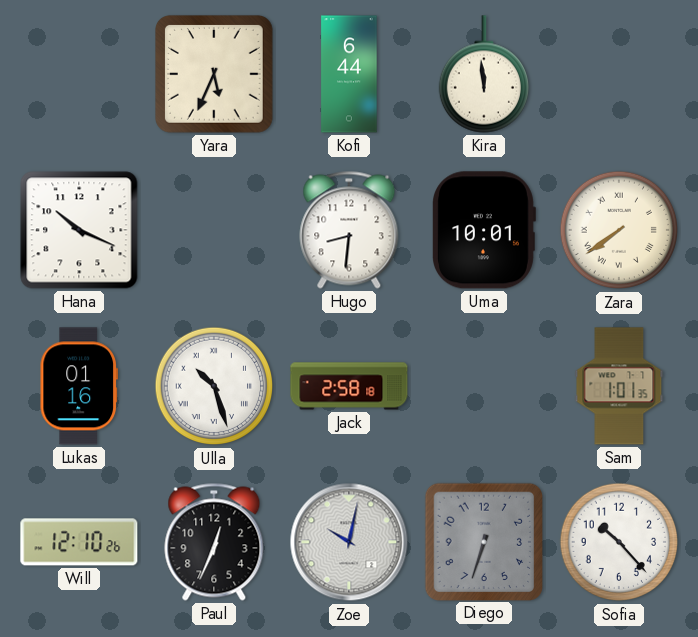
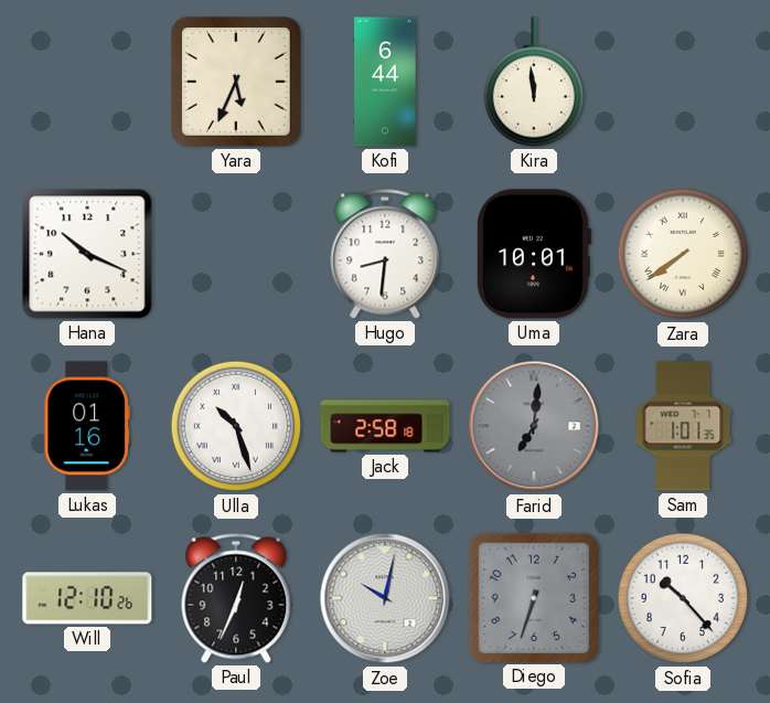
Farid: none -> 7:01
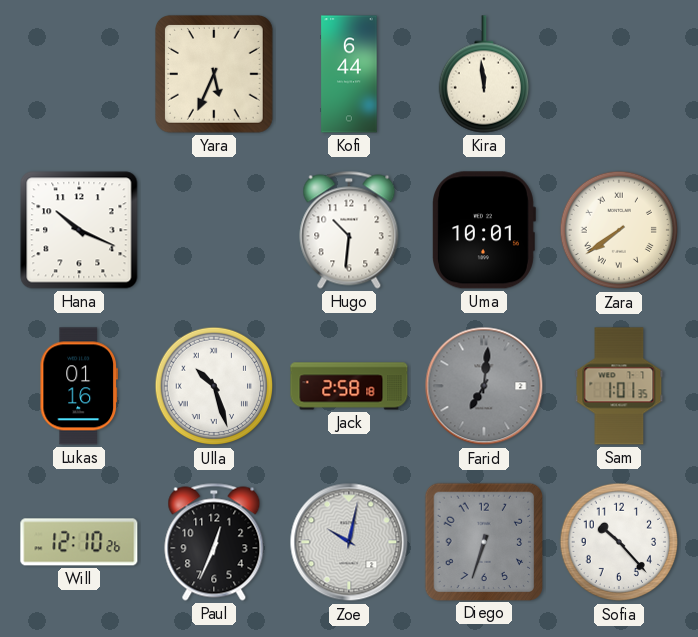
Hugo: 8:31 -> 10:31
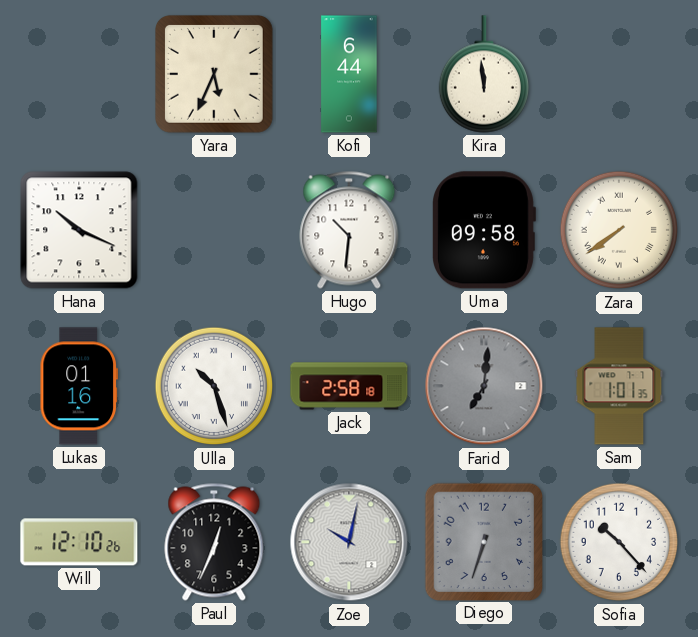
Uma: 10:01 -> 09:58
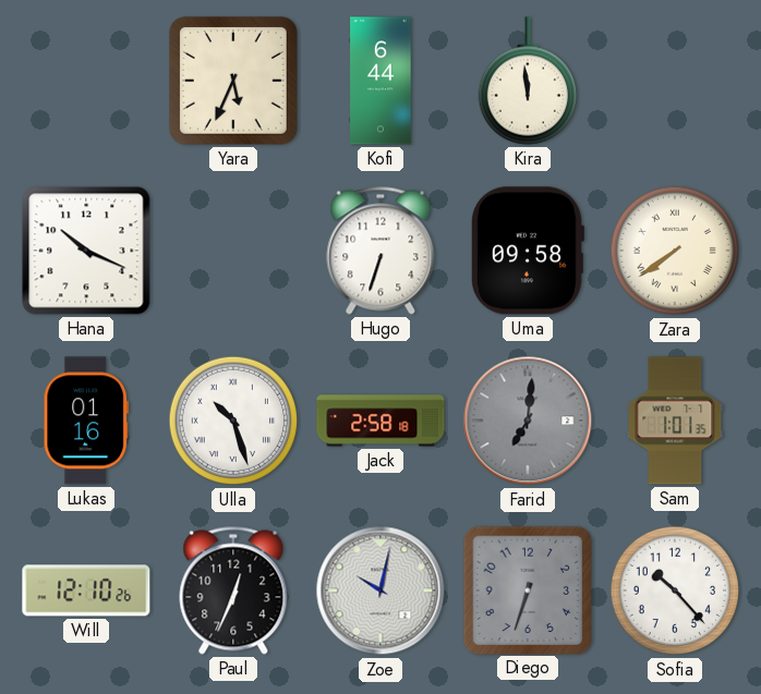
Hugo: 10:31 -> 6:33
